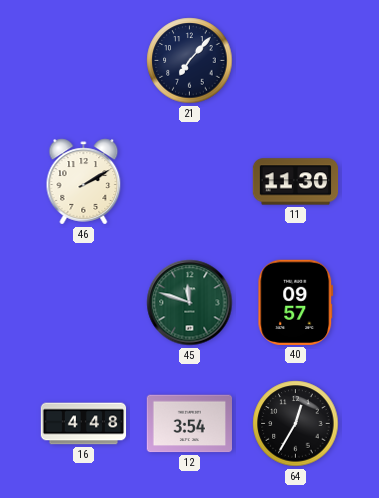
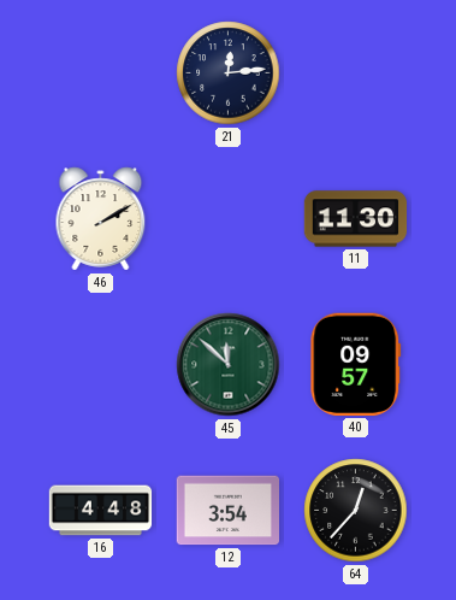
21: 7:07 -> 12:14
45: 11:48 -> 11:52
64: 12:35 -> 12:37
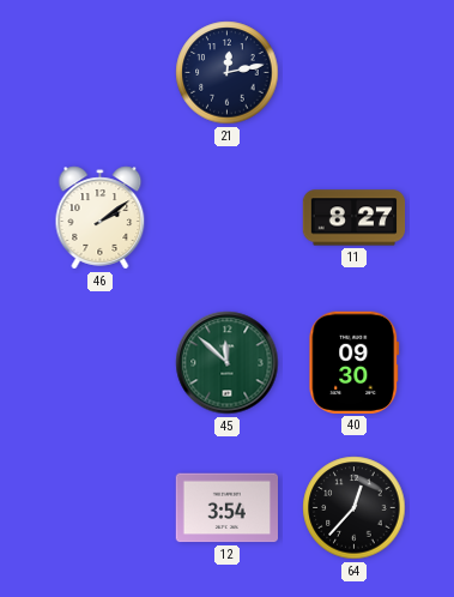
21: 12:14 -> 12:13
46: 2:10 -> 2:09
11: 11:30 -> 8:27
40: 09:57 -> 09:30
16: 4:48 -> none
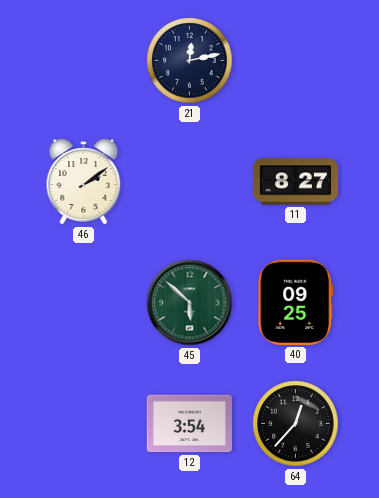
45: 11:52 -> 5:52
40: 09:30 -> 09:25
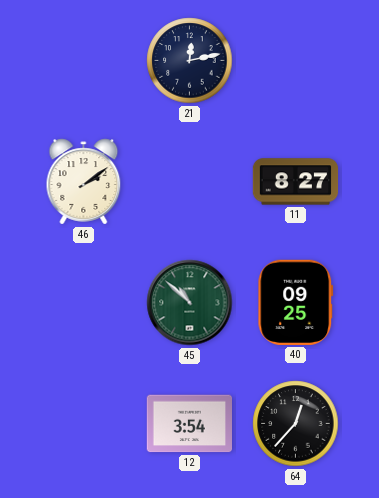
45: 5:52 -> 10:52
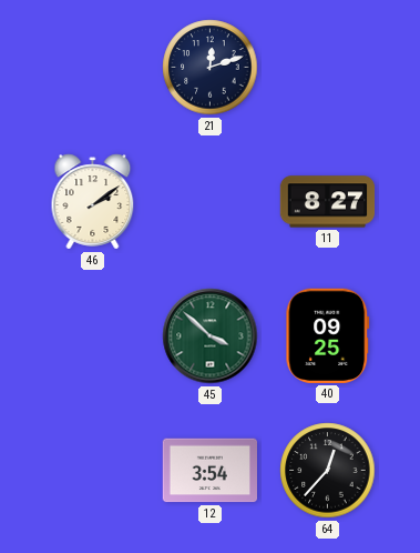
21: 12:13 -> 12:12
45: 10:52 -> 3:52
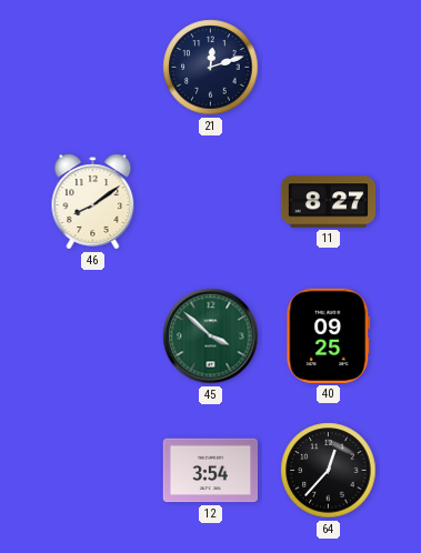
46: 2:09 -> 8:09
